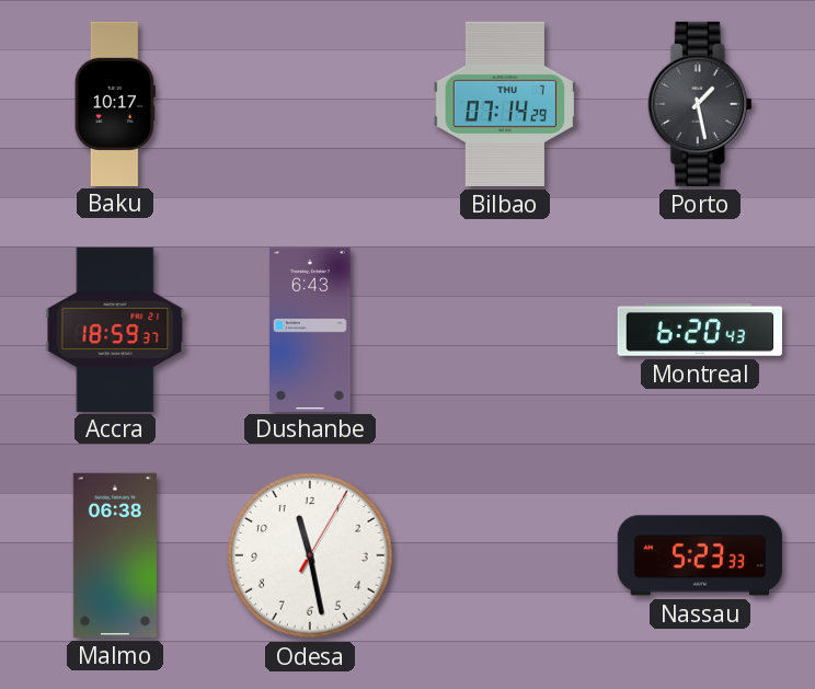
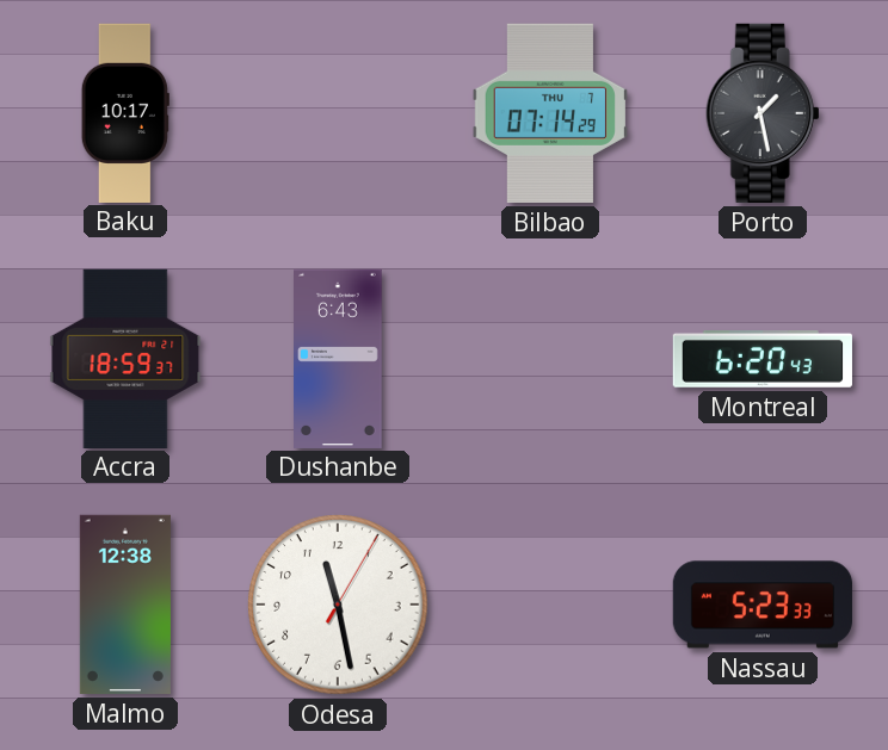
Malmo: 06:38 -> 12:38
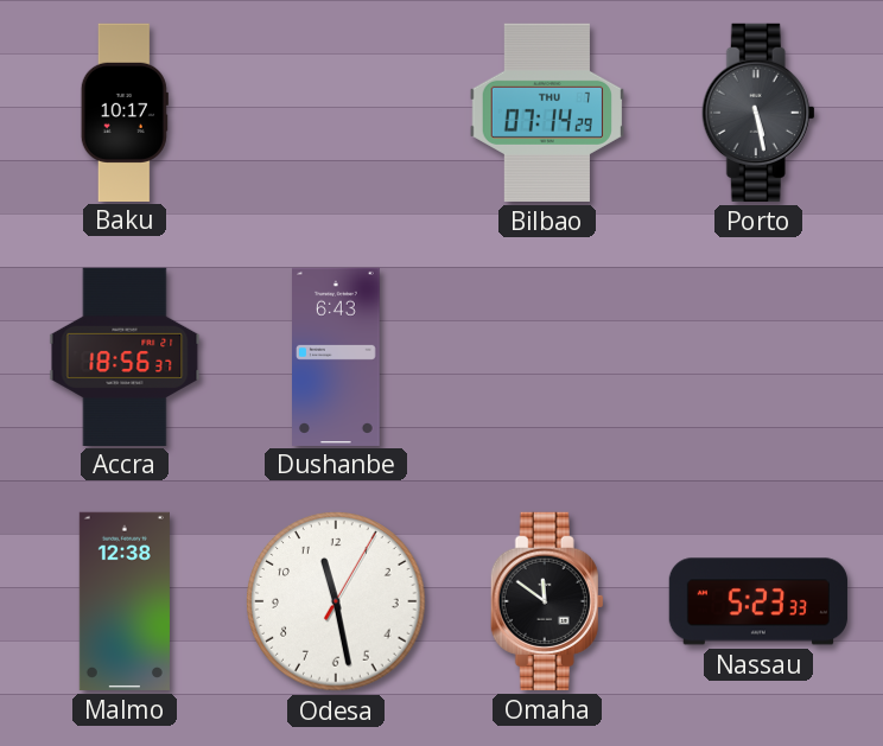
Porto: 1:28 -> 5:28
Accra: 18:59 -> 18:56
Montreal: 6:20 -> none
Omaha: none -> 11:51
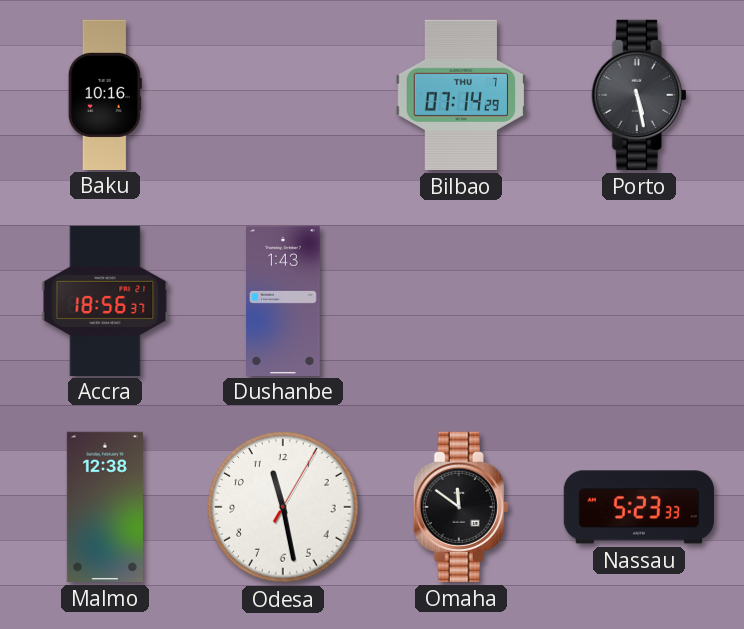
Baku: 10:17 -> 10:16
Dushanbe: 6:43 -> 1:43
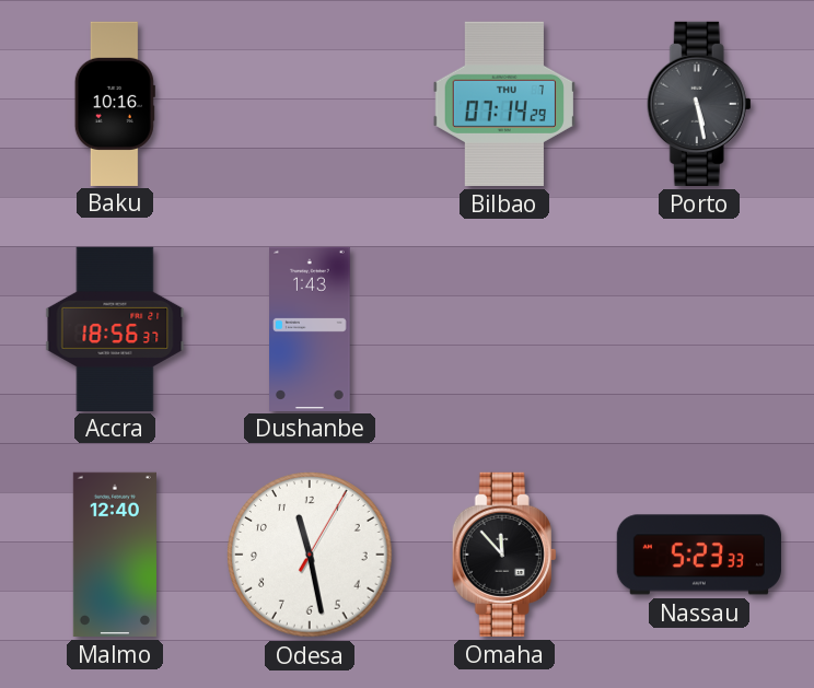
Malmo: 12:38 -> 12:40
Omaha: 11:51 -> 11:53
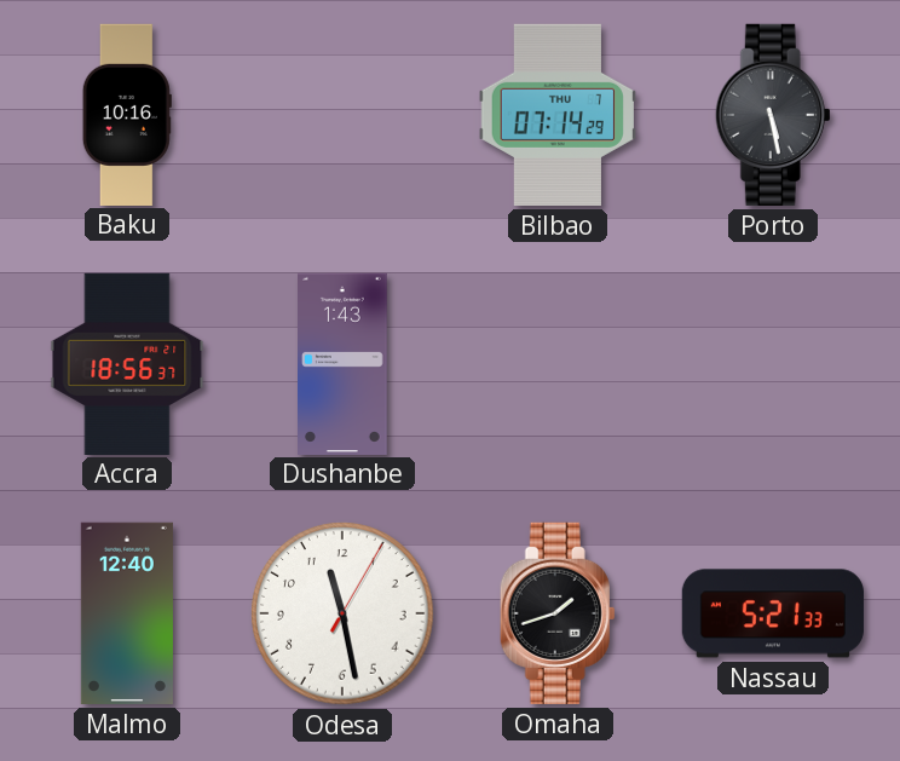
Omaha: 11:53 -> 1:42
Nassau: 5:23 -> 5:21
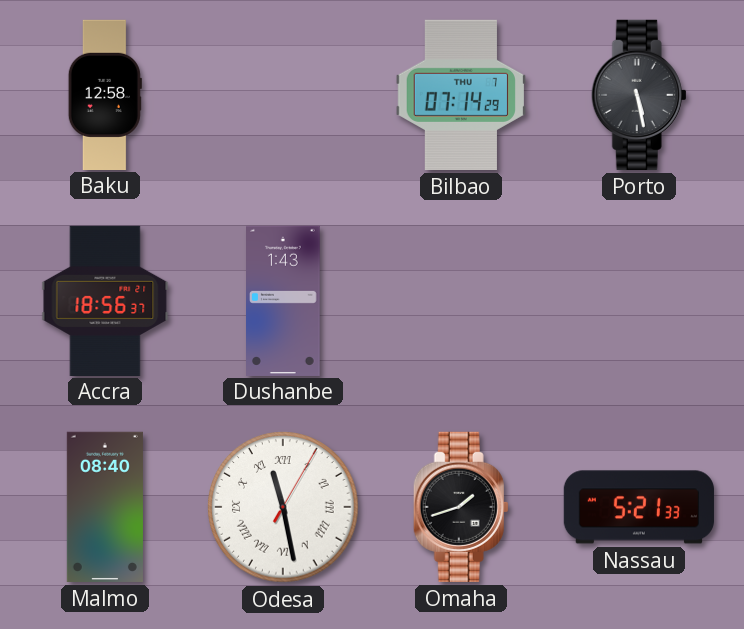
Baku: 10:16 -> 12:58
Malmo: 12:40 -> 08:40
Odesa numerals: Arabic -> Roman
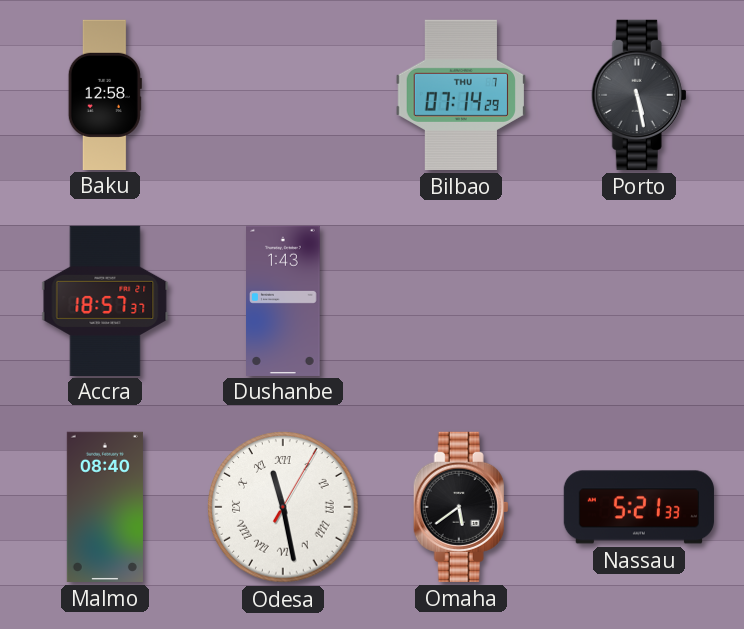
Accra: 18:56 -> 18:57
Omaha: 1:42 -> 5:39
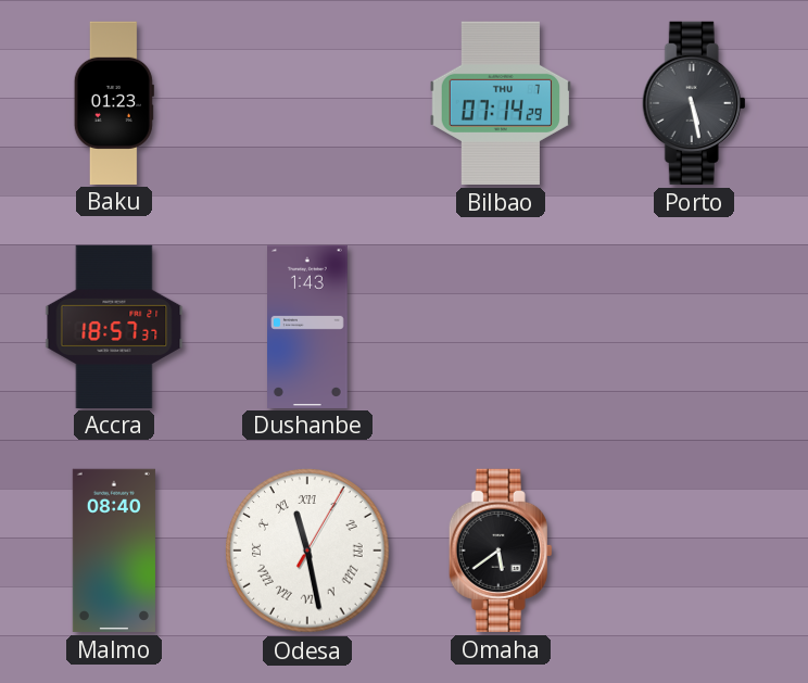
Baku: 12:58 -> 01:23
Nassau: 5:21 -> none
